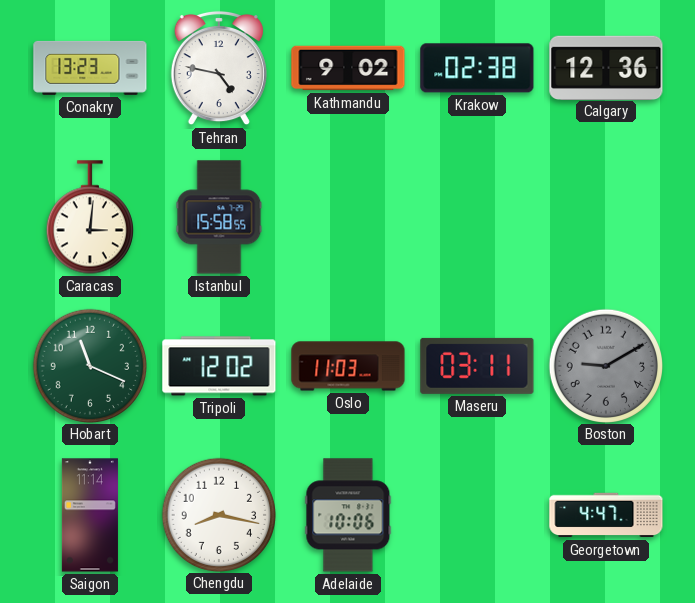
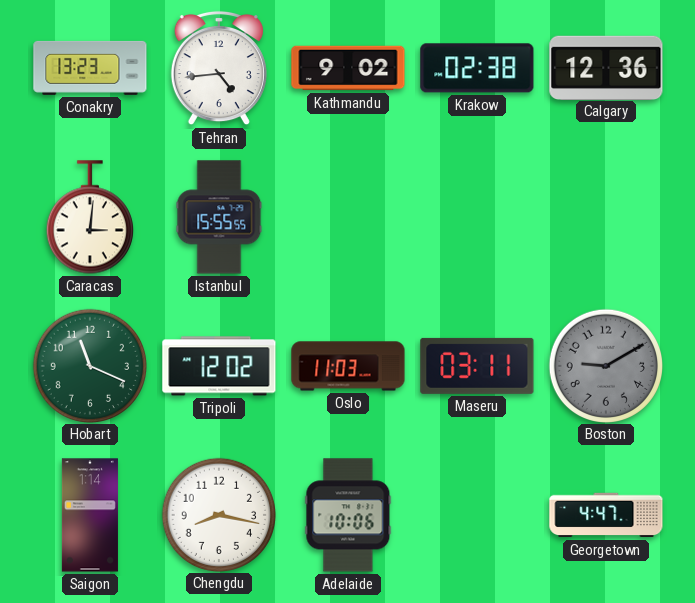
Tehran: 4:47 -> 4:44
Istanbul: 15:58 -> 15:55
Saigon: 11:14 -> 1:14
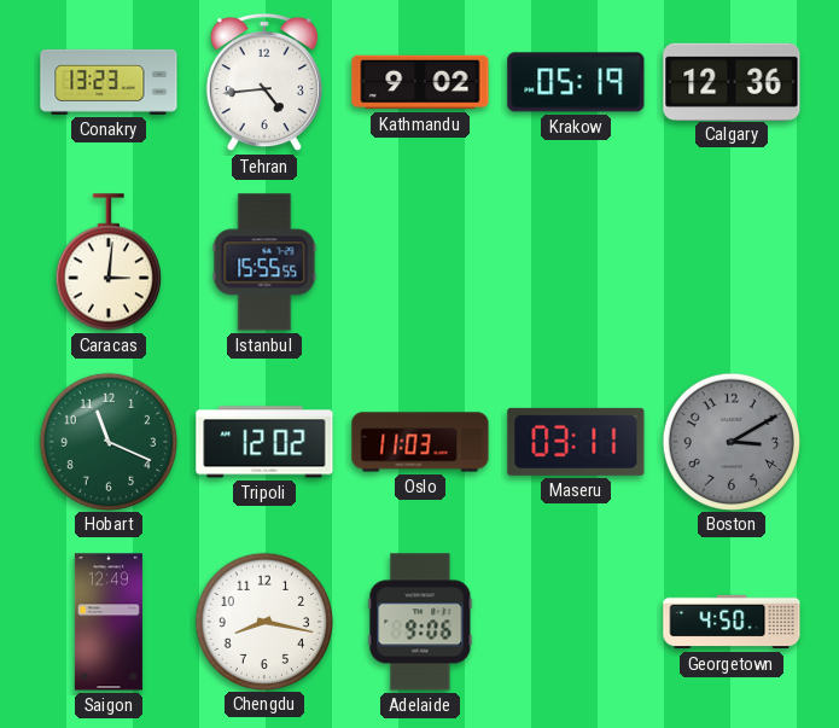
Krakow: 02:38 -> 05:19
Boston: 9:10 -> 3:10
Saigon: 1:14 -> 12:49
Adelaide: 10:06 -> 9:06
Georgetown: 4:47 -> 4:50
